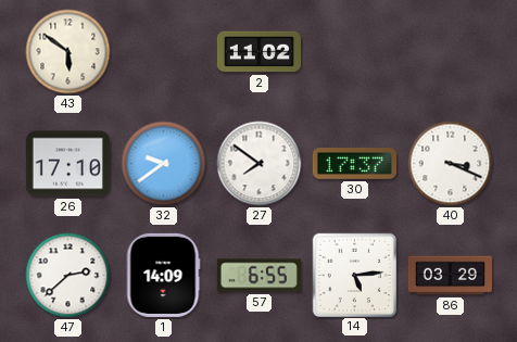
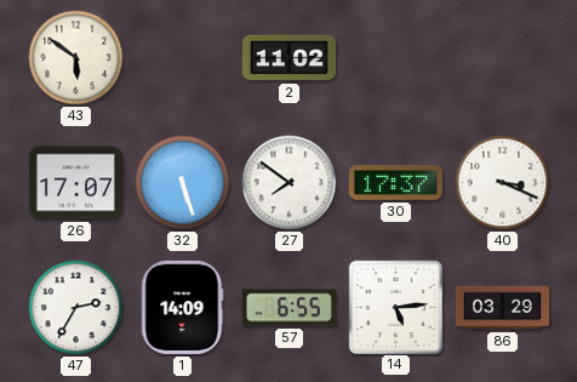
26: 17:10 -> 17:07
32: 9:39 -> 5:27
47: 2:38 -> 2:35
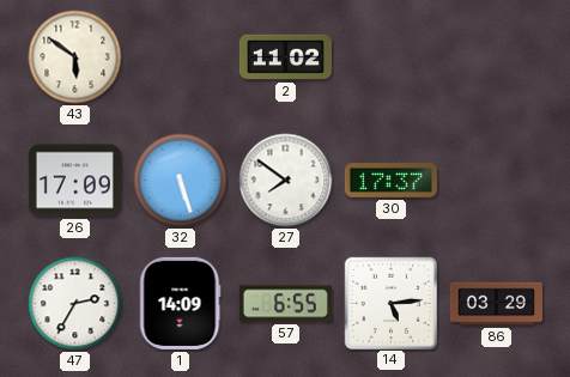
26: 17:07 -> 17:09
40: 3:19 -> none
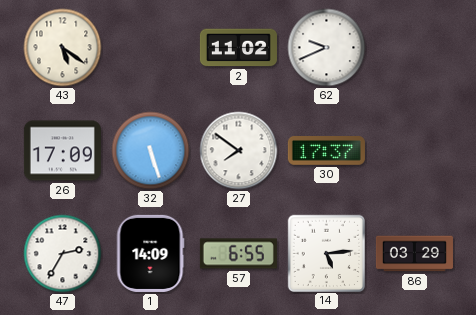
43: 5:51 -> 5:21
62: none -> 9:41
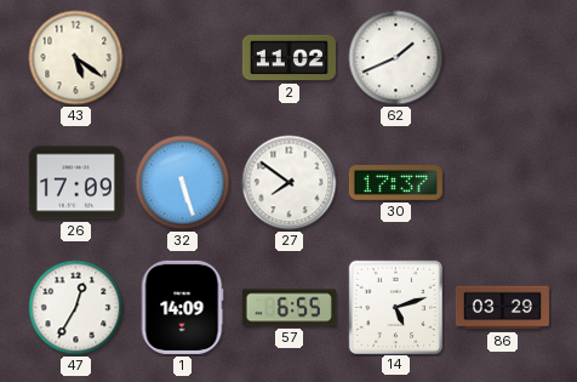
62: 9:41 -> 1:41
47: 2:35 -> 12:35
14: 5:14 -> 5:12
